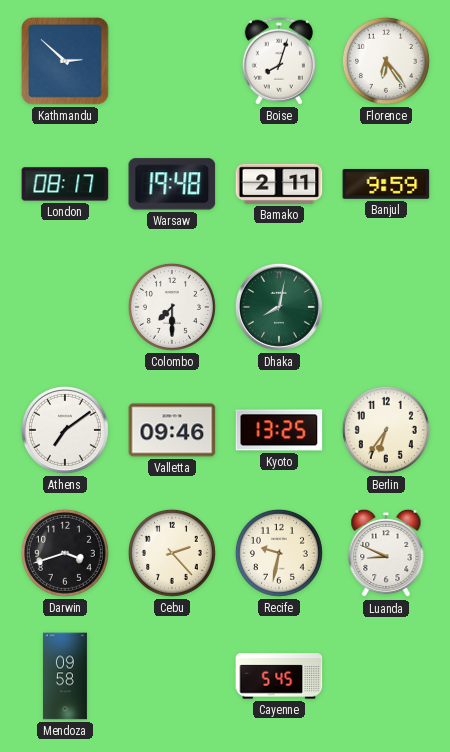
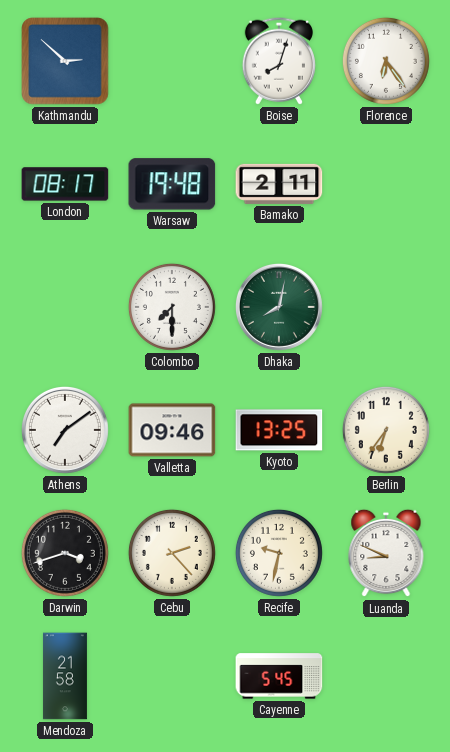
Banjul: 9:59 -> none
Mendoza: 09:58 -> 21:58
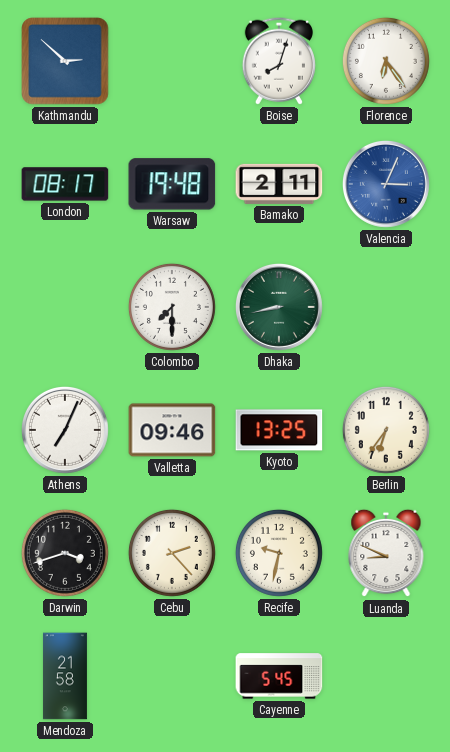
Valencia: none -> 3:04
Dhaka: 8:02 -> 8:43
Athens: 7:09 -> 7:04
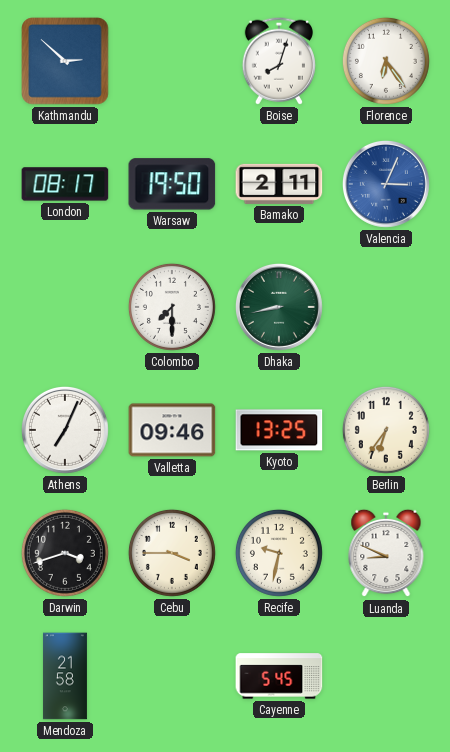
Warsaw: 19:48 -> 19:50
Cebu: 2:23 -> 3:45
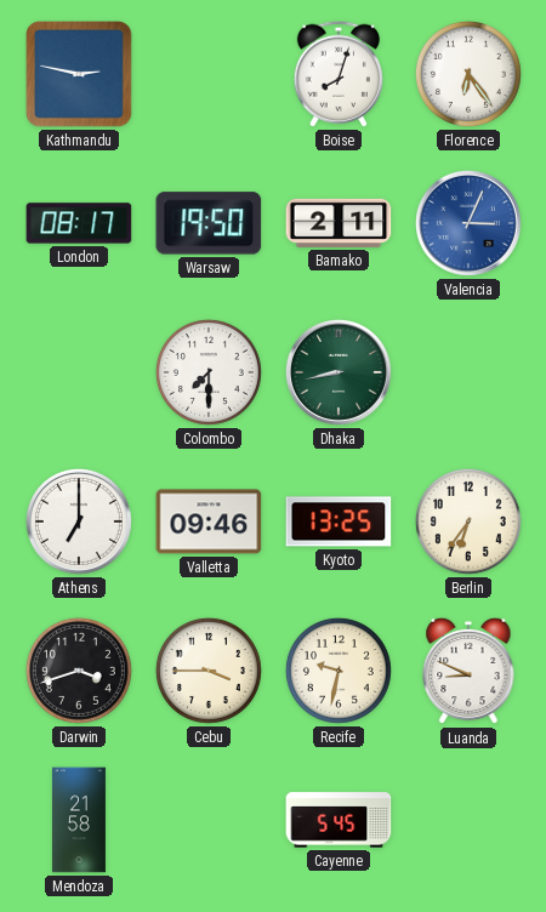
Kathmandu: 2:52 -> 2:47
Athens: 7:04 -> 7:00
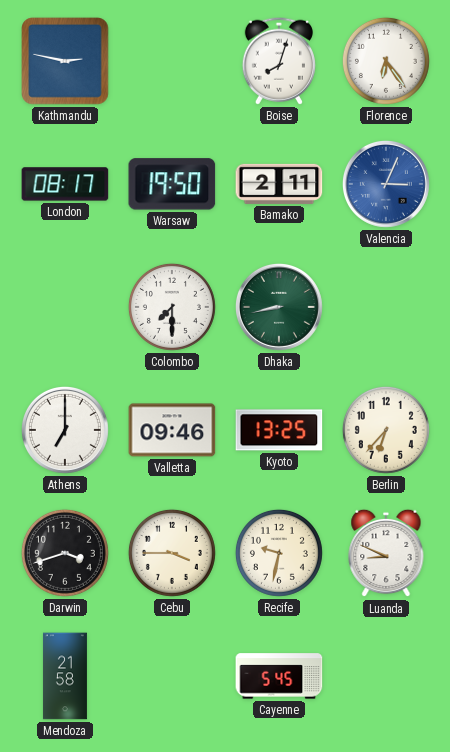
Berlin: 6:36 -> 6:37
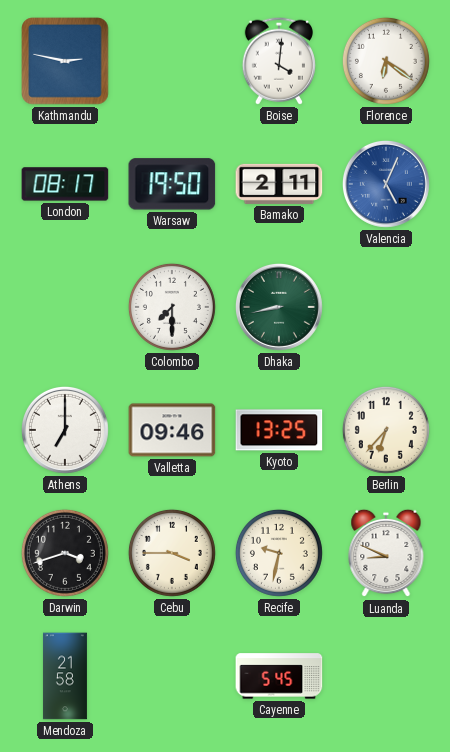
Boise: 8:03 -> 4:01
Florence: 6:24 -> 6:21
Valencia: 3:04 -> 5:04
